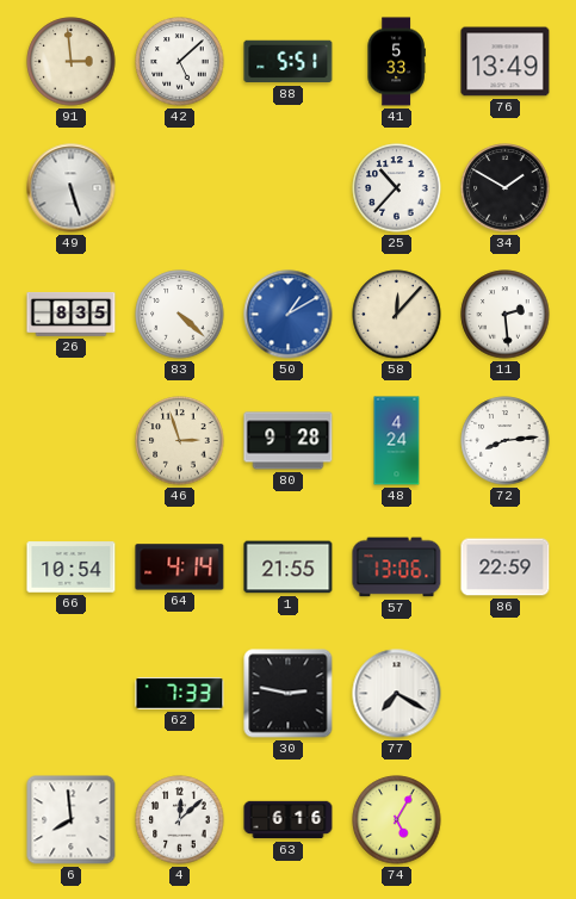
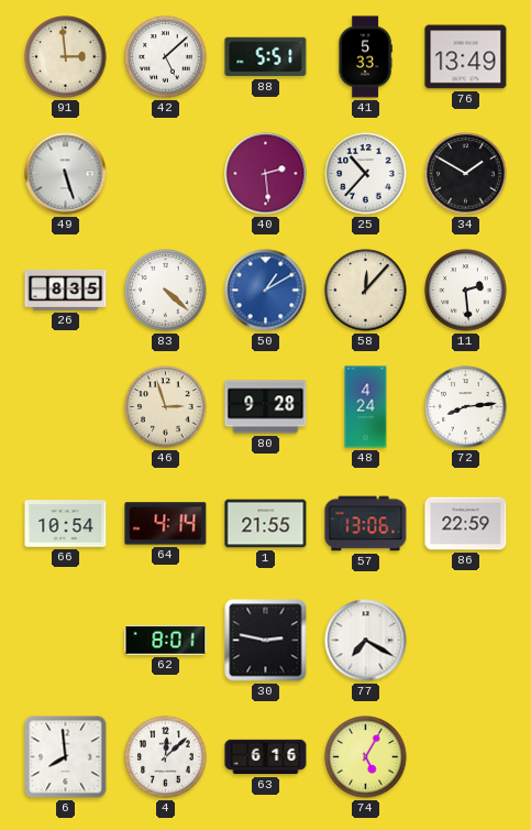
40: none -> 2:29
62: 7:33 -> 8:01
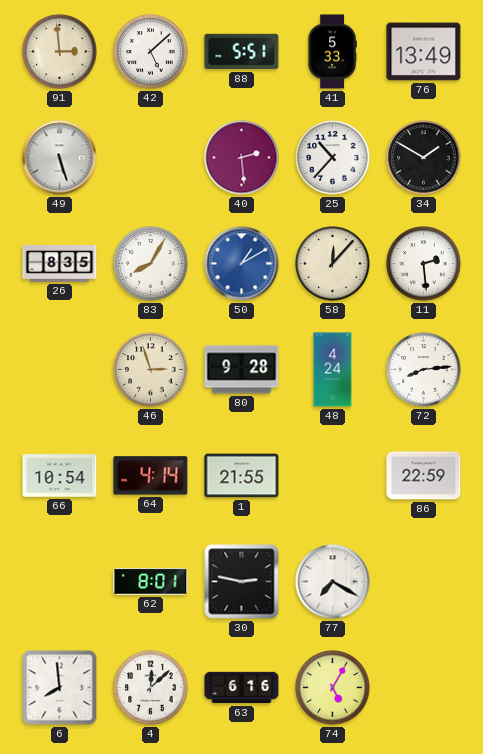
83: 4:22 -> 8:05
57: 13:06 -> none
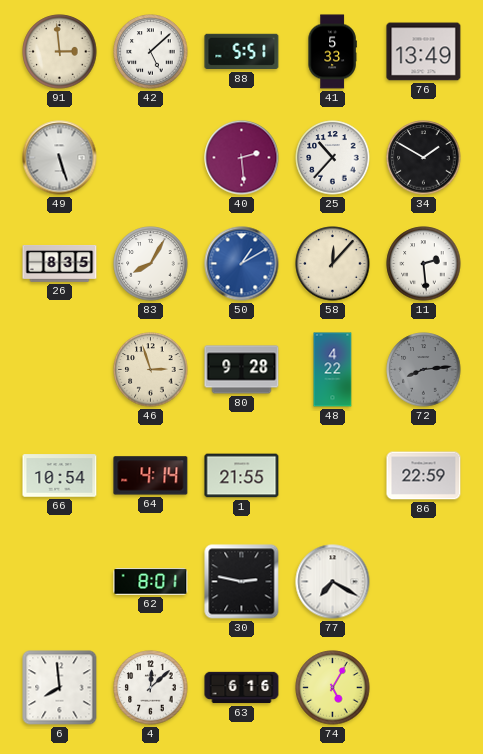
48: 4:24 -> 4:22
72 dial: white -> grey
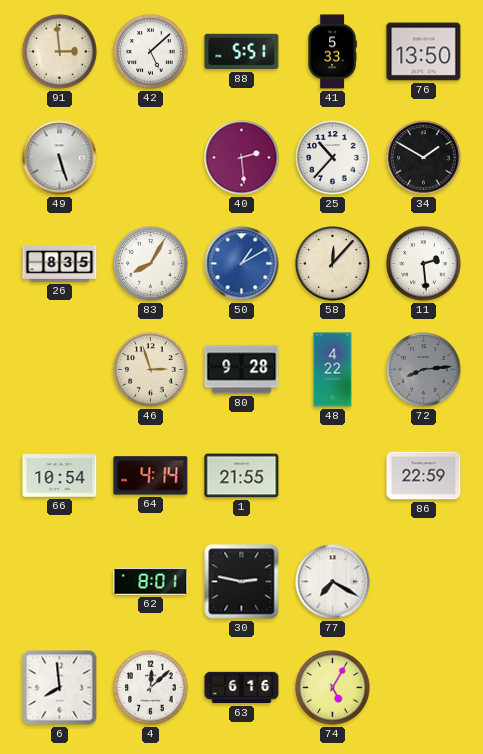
76: 13:49 -> 13:50
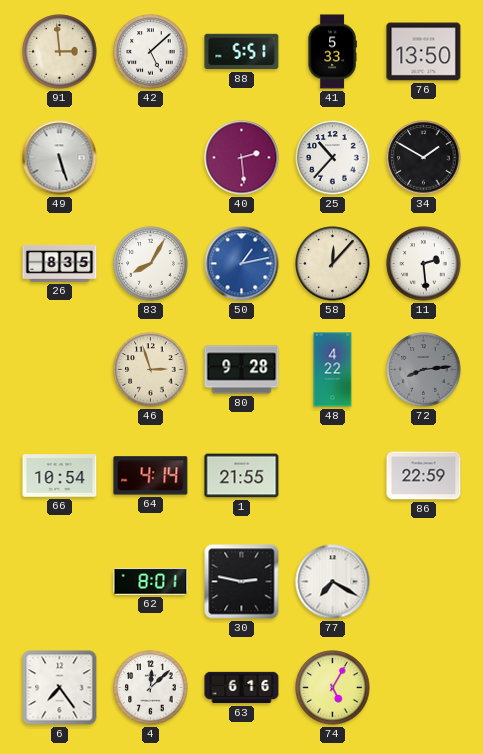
50: 1:10 -> 1:13
6: 7:59 -> 7:24
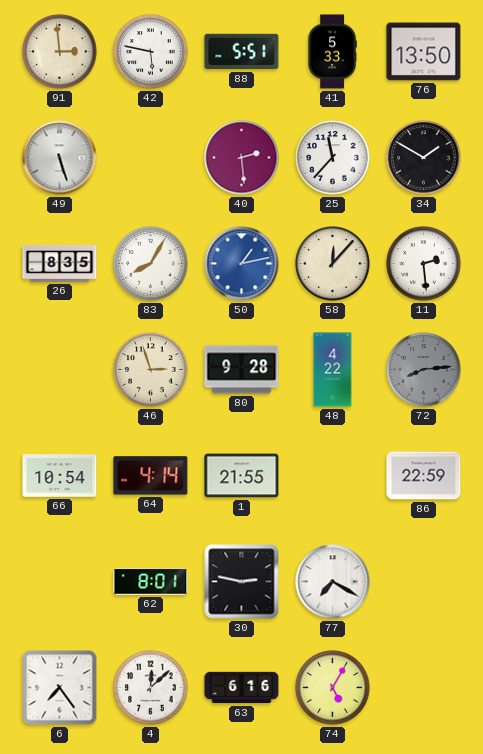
42: 5:08 -> 5:47
25: 10:37 -> 11:37
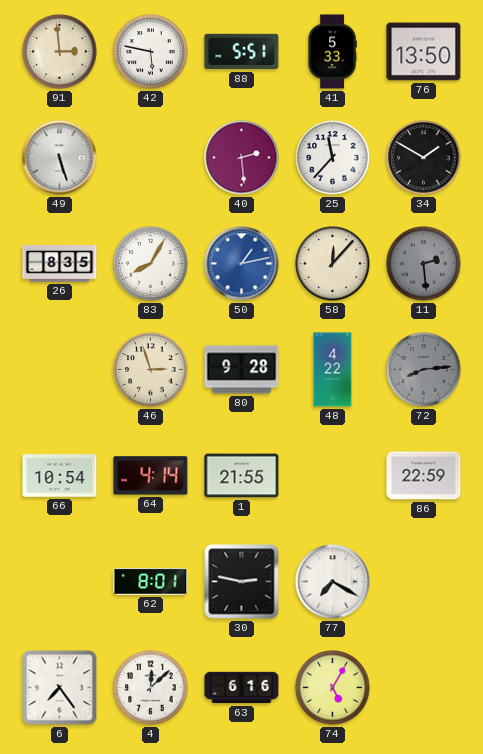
11 dial: white -> grey
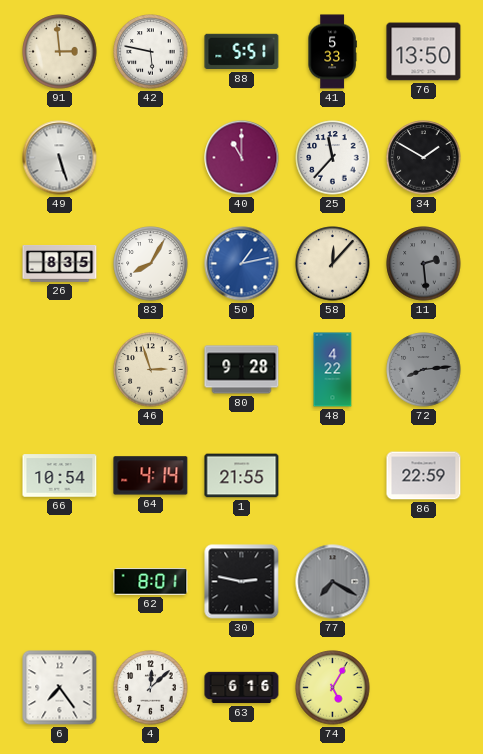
40: 2:29 -> 11:00
77 dial: white -> grey
